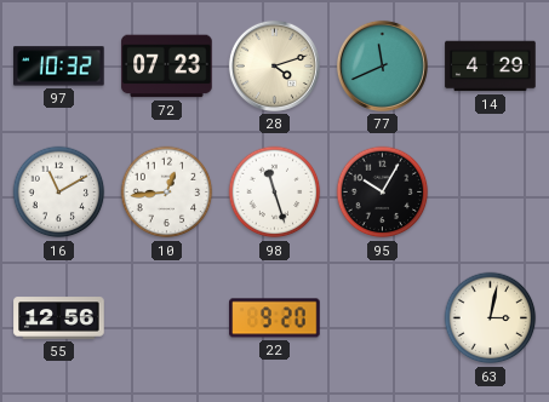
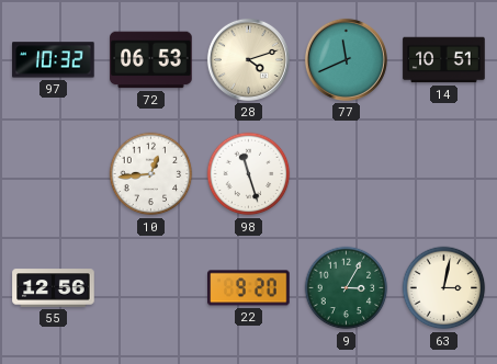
72: 07:23 -> 06:53
14: 4:29 -> 10:51
16: 11:10 -> none
95: 10:05 -> none
9: none -> 3:05
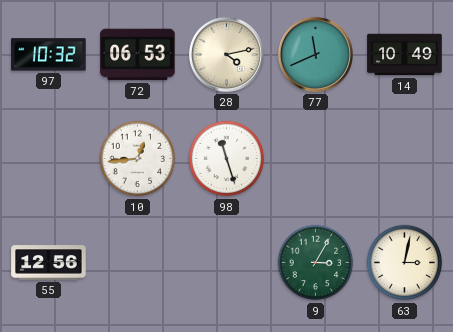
28: 4:12 -> 4:13
14: 10:51 -> 10:49
22: 9:20 -> none
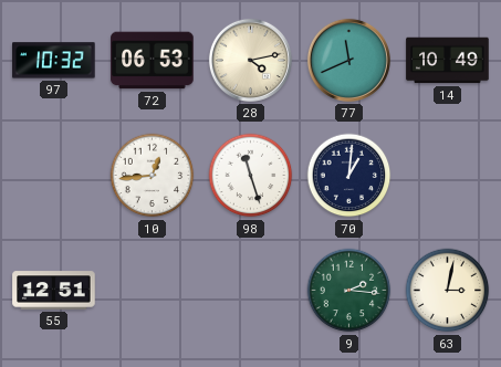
70: none -> 1:01
55: 12:56 -> 12:51
9: 3:05 -> 2:16
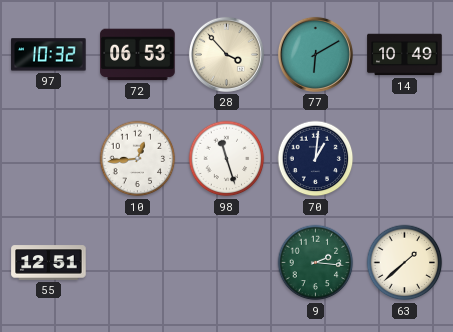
28: 4:13 -> 3:53
77: 11:41 -> 6:10
63: 3:02 -> 1:38
